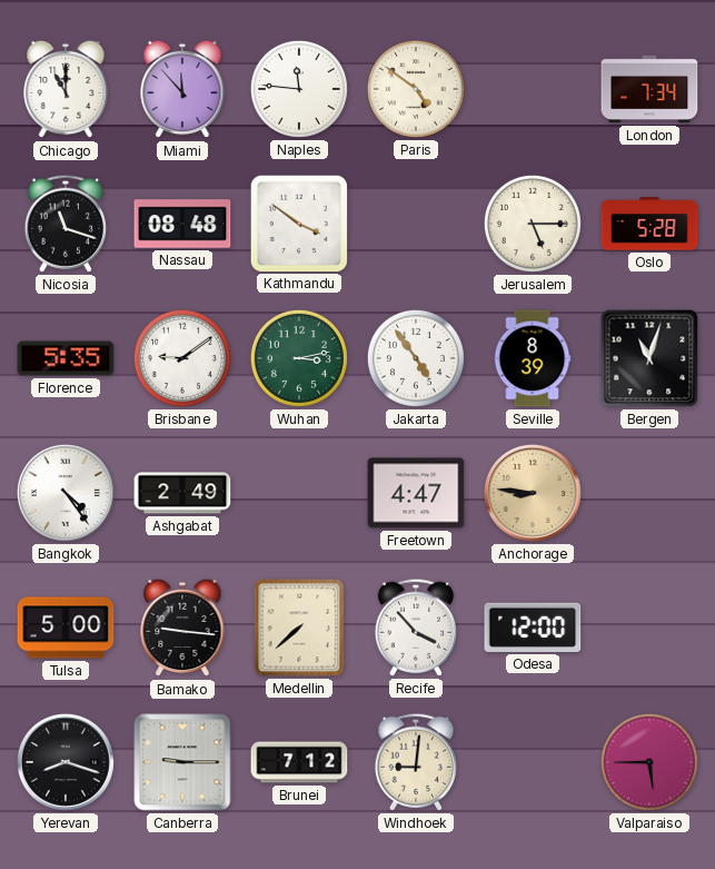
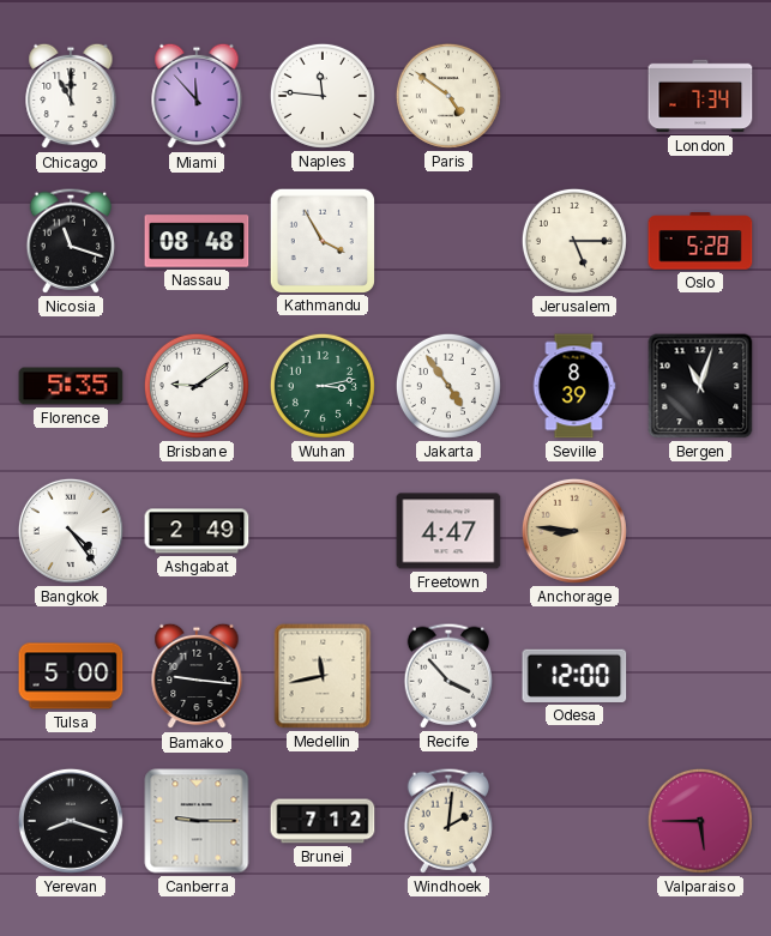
Kathmandu: 3:51 -> 3:55
Medellin: 7:38 -> 11:43
Windhoek: 9:01 -> 2:01
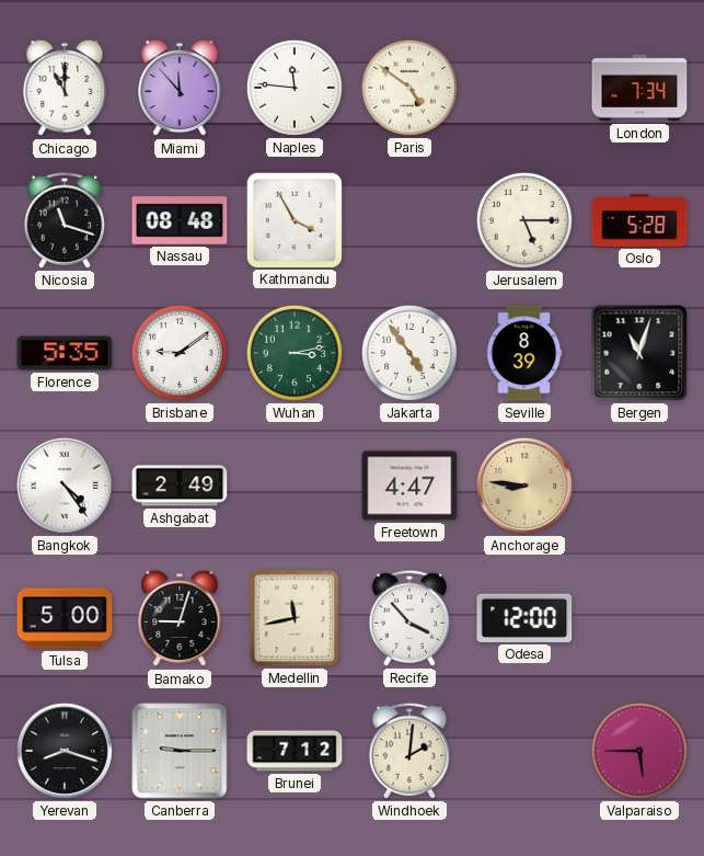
Bamako: 9:16 -> 9:03
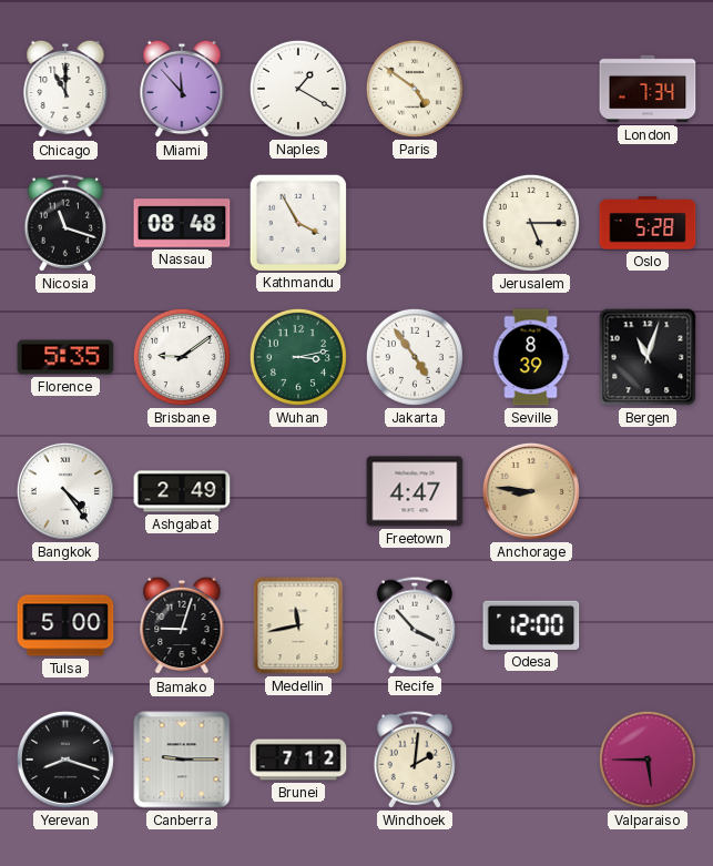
Naples: 11:46 -> 1:20
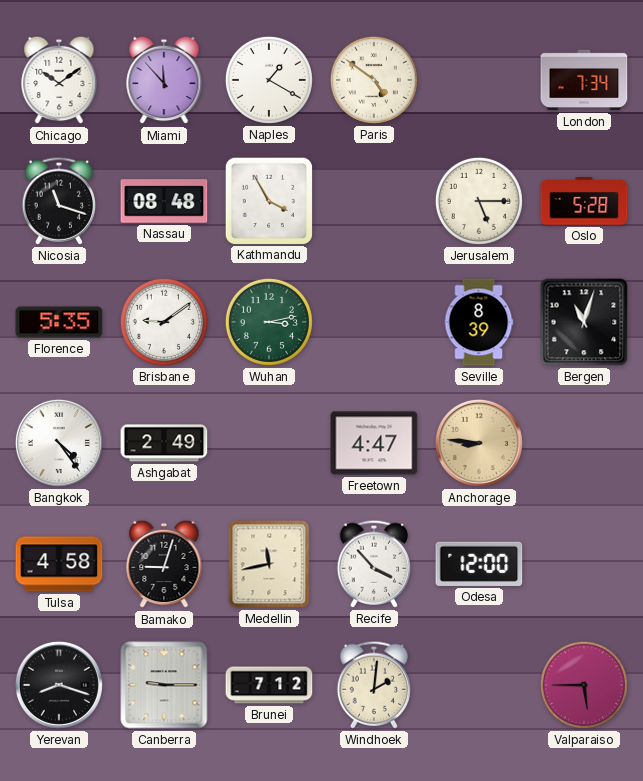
Chicago: 11:00 -> 10:09
Jakarta: 4:54 -> none
Tulsa: 5:00 -> 4:58
